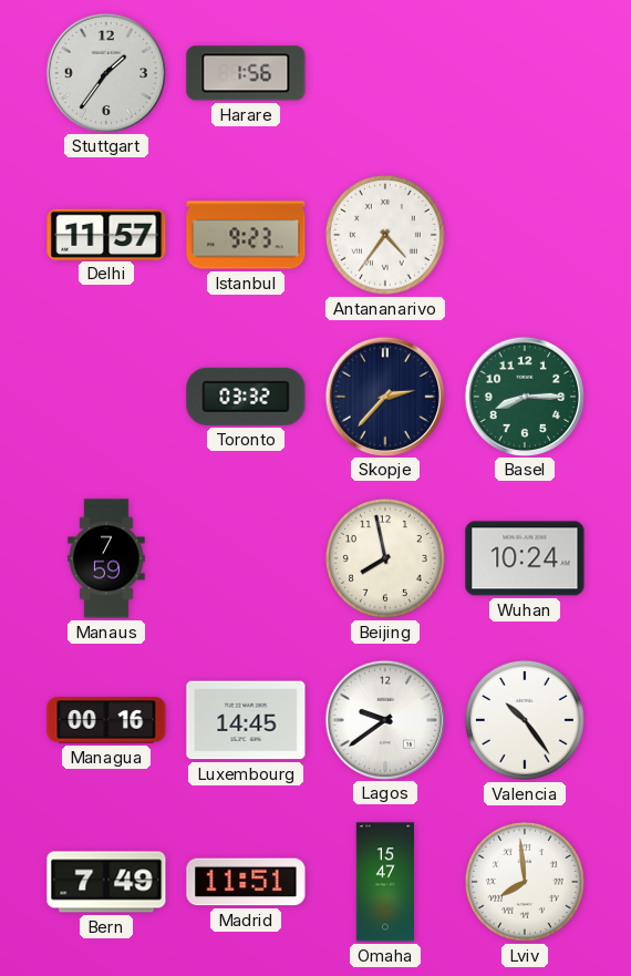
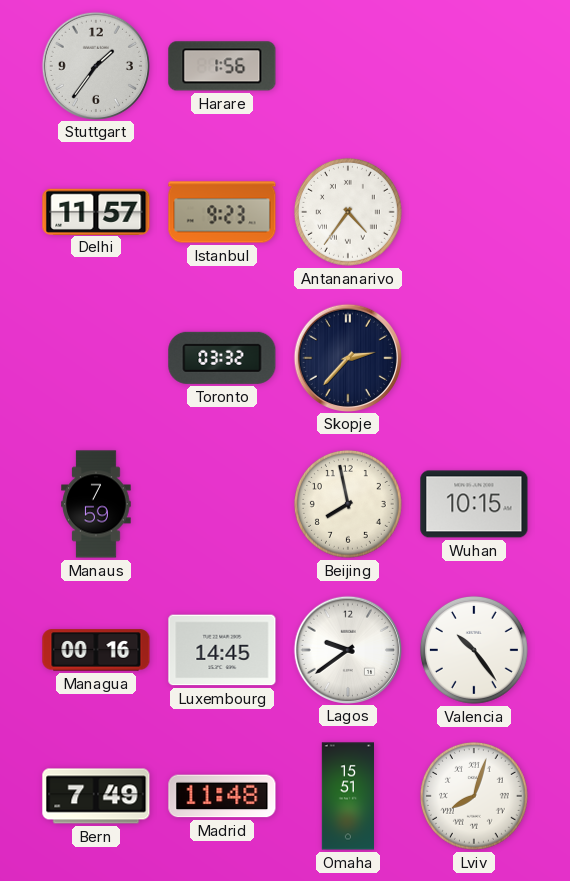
Basel: 8:15 -> none
Wuhan: 10:24 -> 10:15
Madrid: 11:51 -> 11:48
Omaha: 15:47 -> 15:51
Lviv: 7:59 -> 8:03
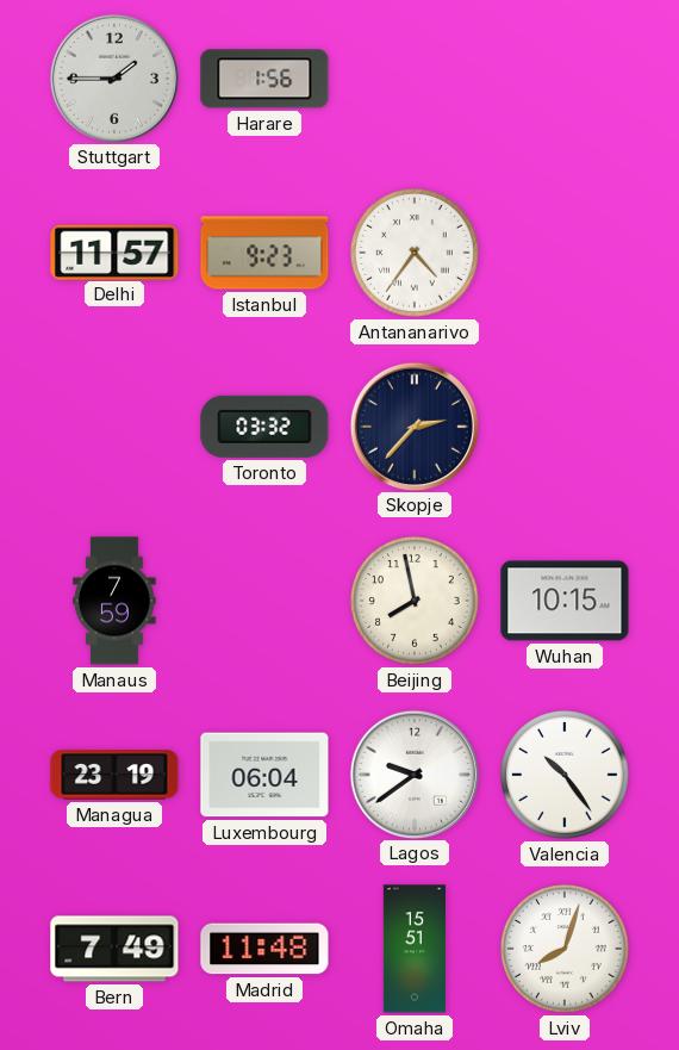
Stuttgart: 1:36 -> 1:45
Managua: 00:16 -> 23:19
Luxembourg: 14:45 -> 06:04
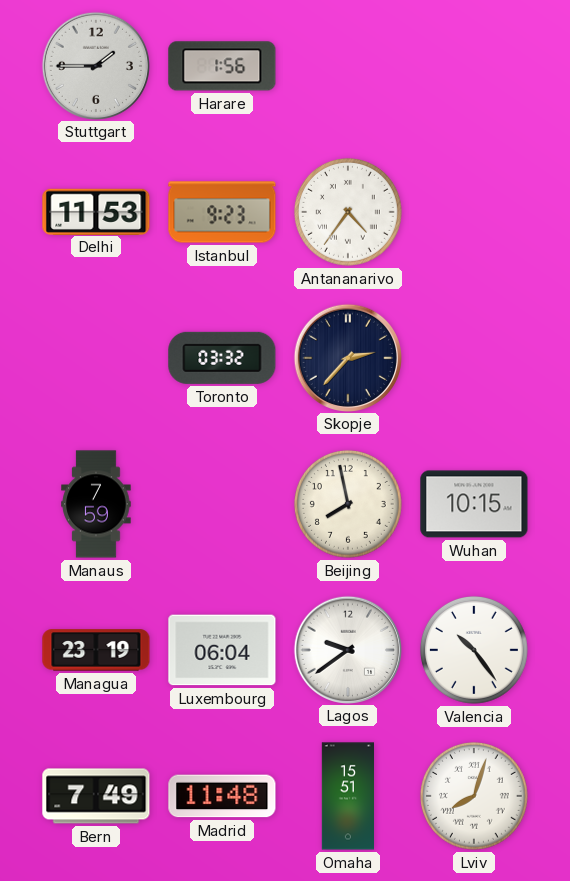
Delhi: 11:57 -> 11:53
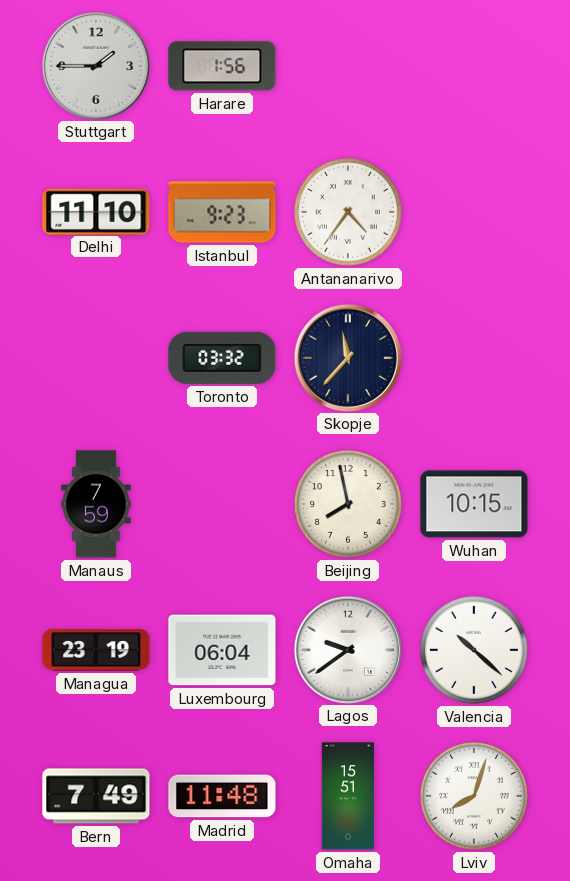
Delhi: 11:53 -> 11:10
Skopje: 2:37 -> 11:37
Valencia: 10:24 -> 10:22
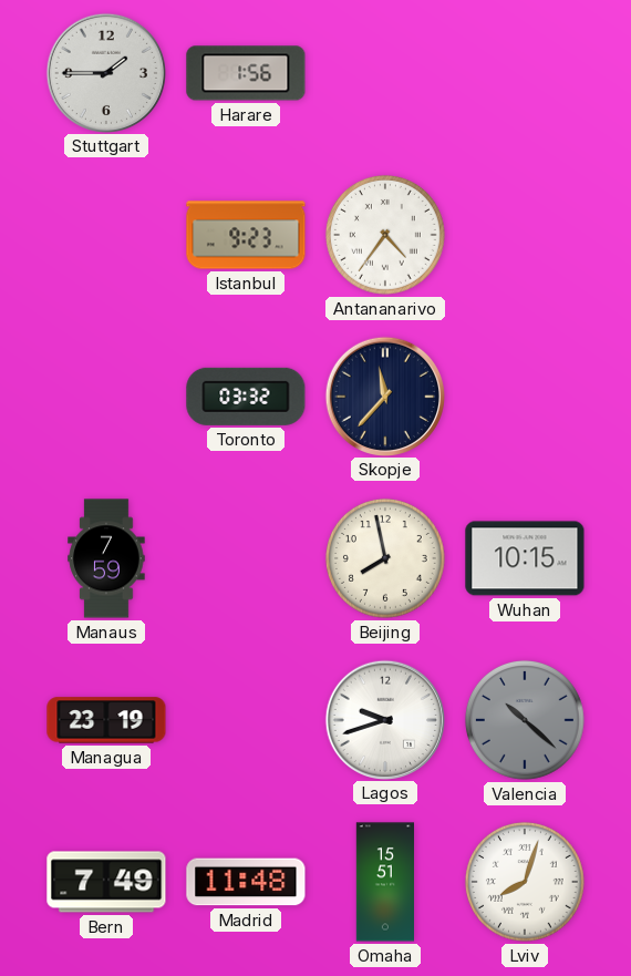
Delhi: 11:10 -> none
Luxembourg: 06:04 -> none
Lagos: 9:39 -> 9:42
Valencia dial: white -> grey
